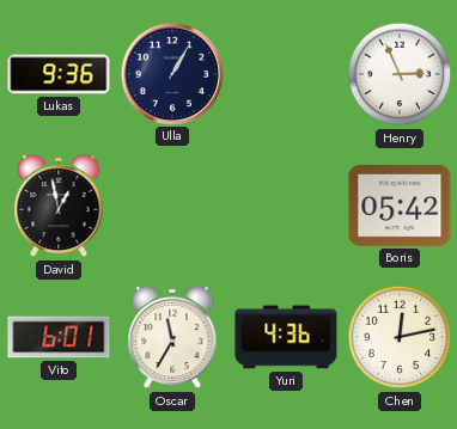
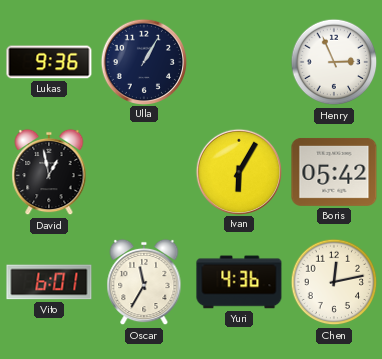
Ivan: none -> 6:05
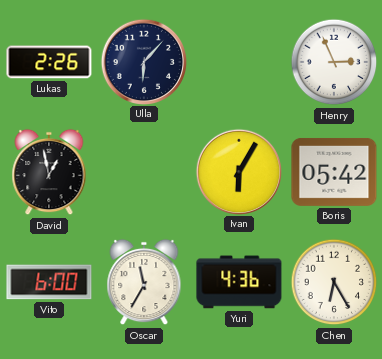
Lukas: 9:36 -> 2:26
Ulla: 1:05 -> 6:07
Vito: 6:01 -> 6:00
Chen: 12:13 -> 6:25
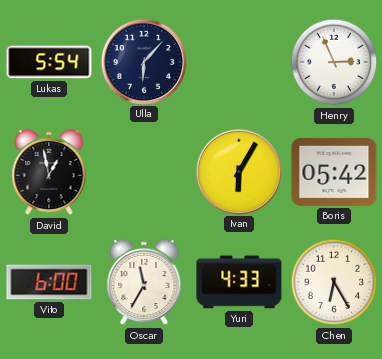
Lukas: 2:26 -> 5:54
Yuri: 4:36 -> 4:33
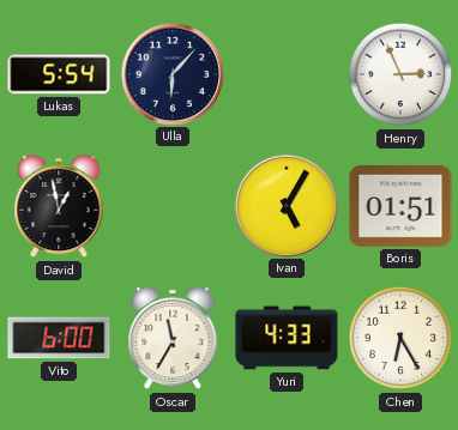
Ivan: 6:05 -> 5:05
Boris: 05:42 -> 01:51
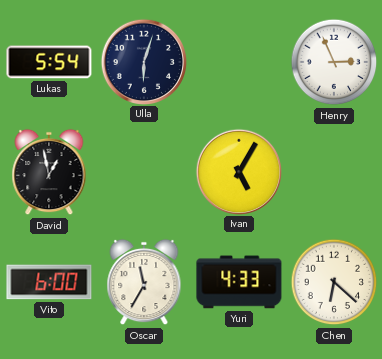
Ulla: 6:07 -> 6:03
Boris: 01:51 -> none
Chen: 6:25 -> 6:22
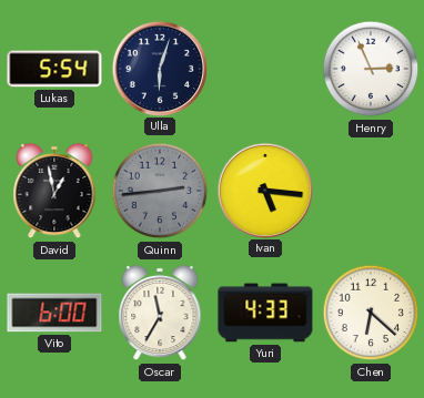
Quinn: none -> 2:44
Ivan: 5:05 -> 5:16
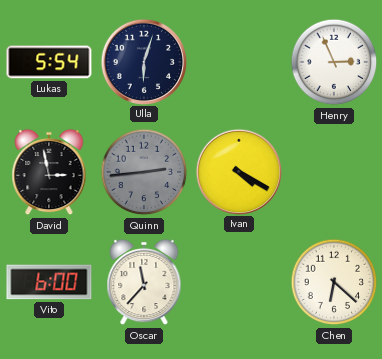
David: 12:58 -> 2:58
Ivan: 5:16 -> 4:20
Oscar: 11:35 -> 11:37
Yuri: 4:33 -> none
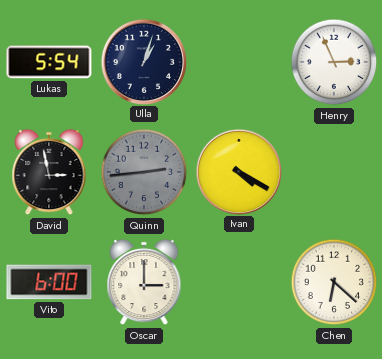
Ulla: 6:03 -> 1:03
Oscar: 11:37 -> 3:00
